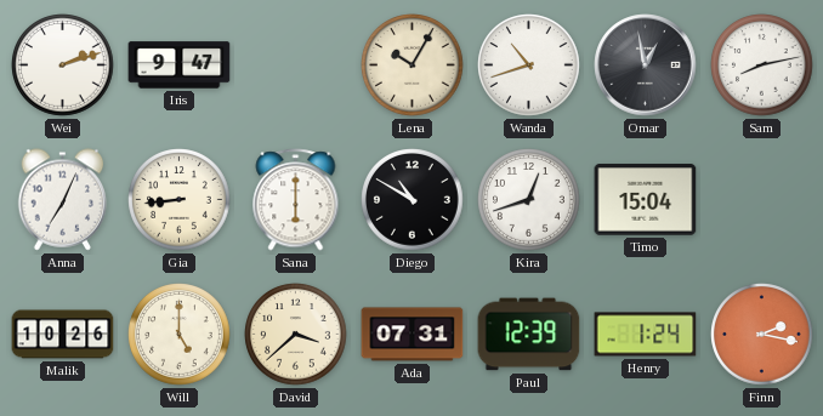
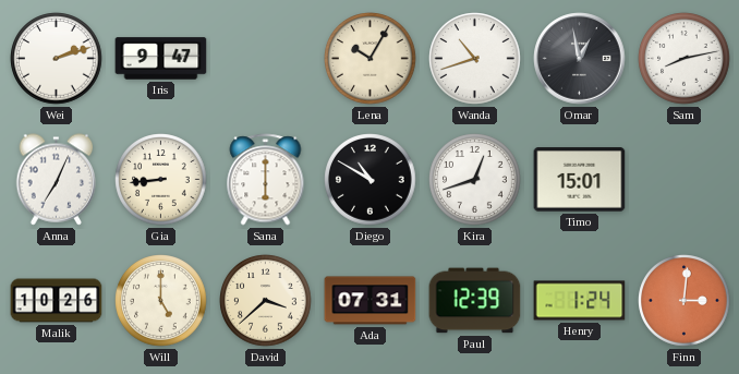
Timo: 15:04 -> 15:01
Finn: 2:17 -> 3:01
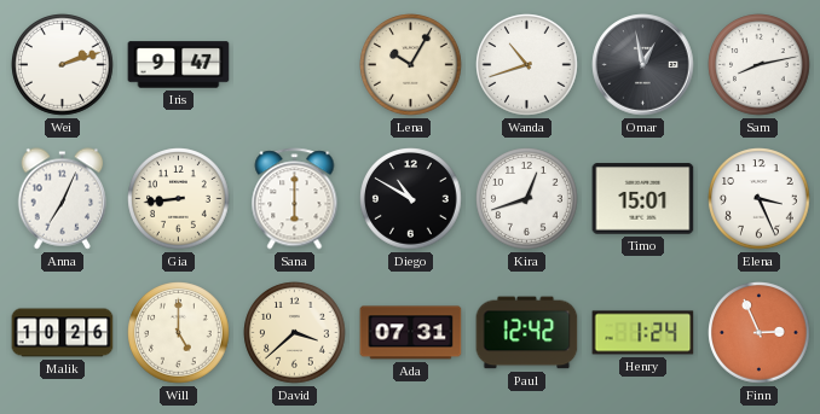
Elena: none -> 3:26
Paul: 12:39 -> 12:42
Finn: 3:01 -> 2:56
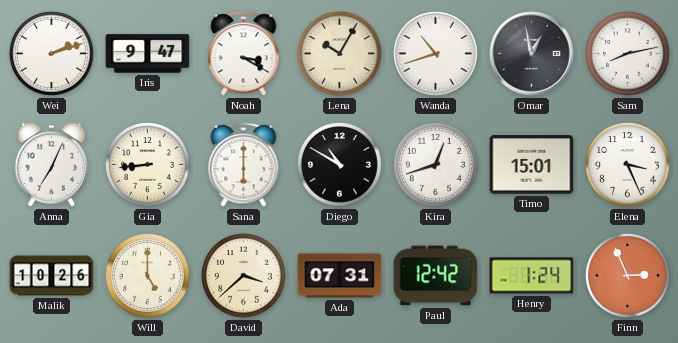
Noah: none -> 3:20
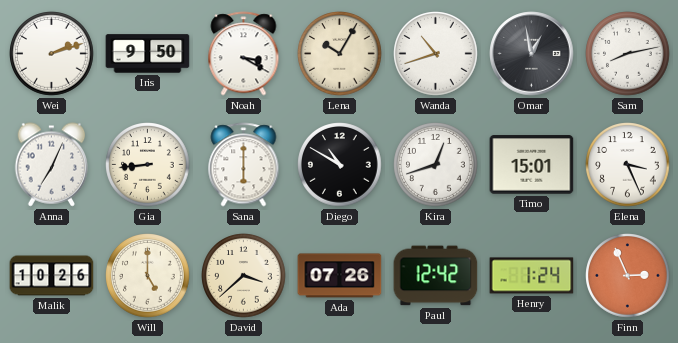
Iris: 9:47 -> 9:50
Ada: 07:31 -> 07:26
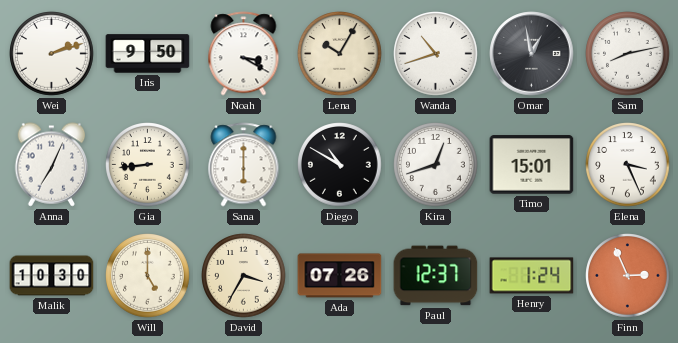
Malik: 10:26 -> 10:30
David: 3:38 -> 3:35
Paul: 12:42 -> 12:37
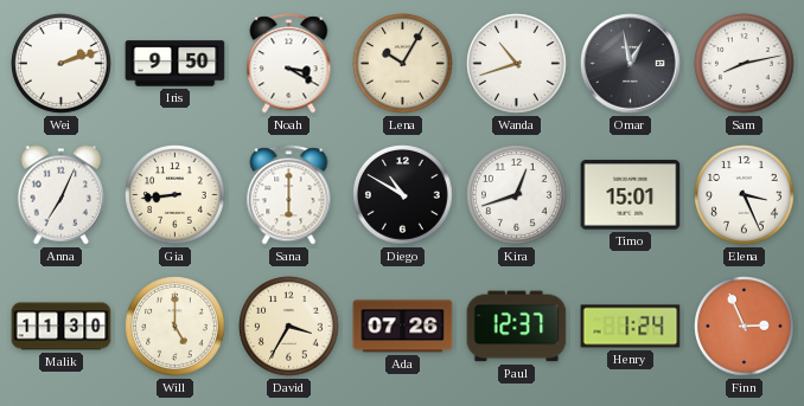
Malik: 10:30 -> 11:30
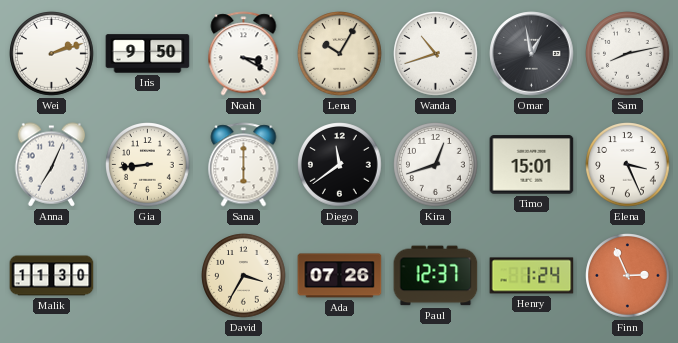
Diego: 10:50 -> 11:39
Will: 5:00 -> none
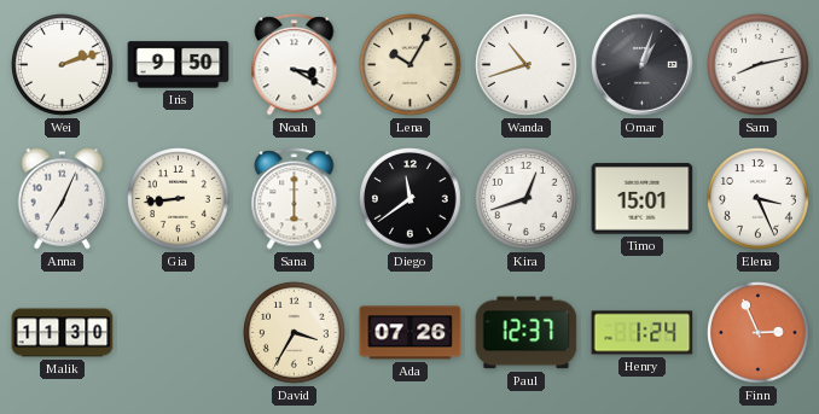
Omar: 12:58 -> 1:03
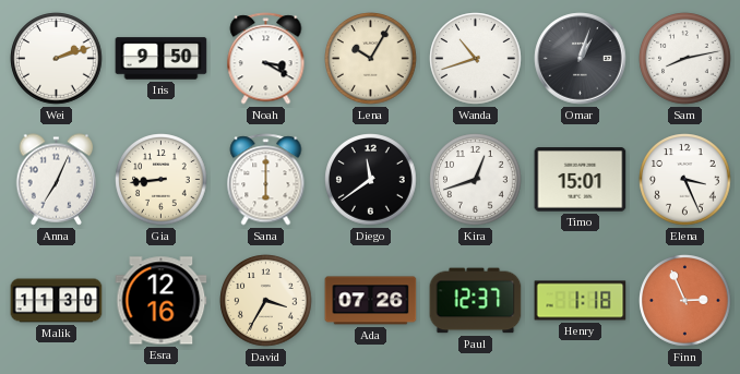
Esra: none -> 12:16
Henry: 1:24 -> 1:18
